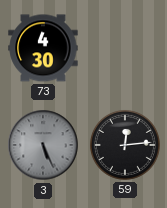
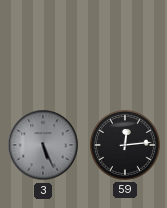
73: 4:30 -> none
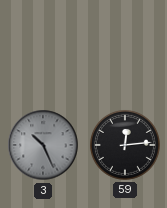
3: 5:26 -> 10:26
